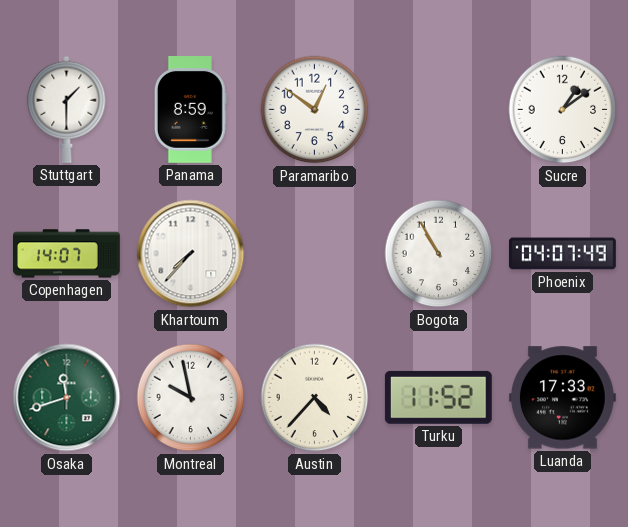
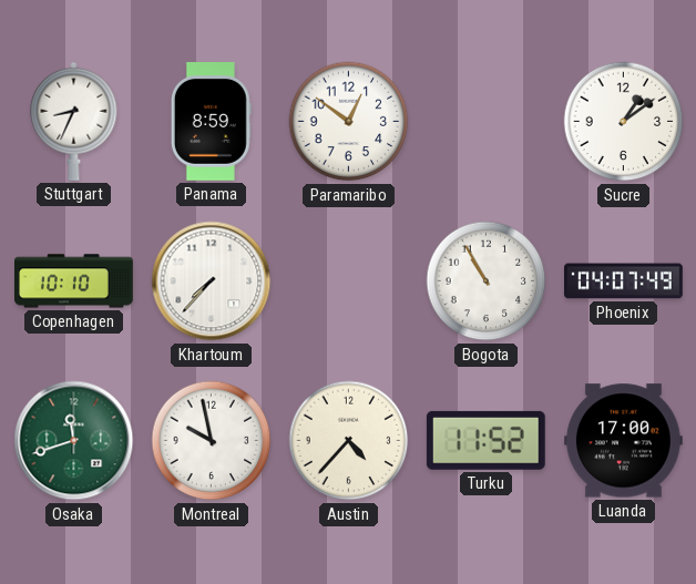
Stuttgart: 1:30 -> 8:34
Copenhagen: 14:07 -> 10:10
Luanda: 17:33 -> 17:00
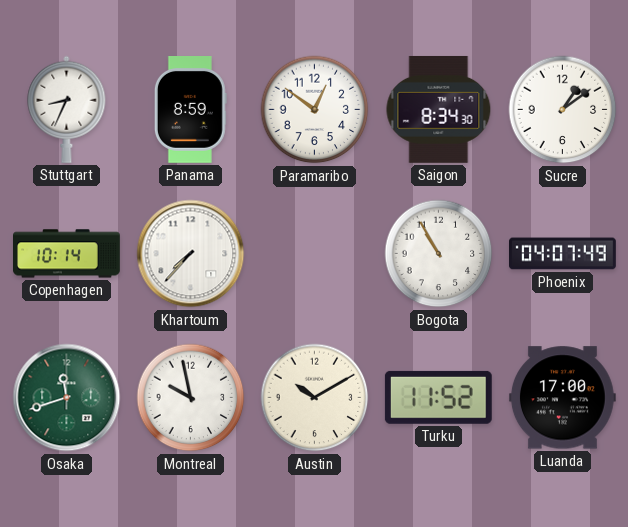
Saigon: none -> 8:34
Copenhagen: 10:10 -> 10:14
Austin: 4:37 -> 10:10
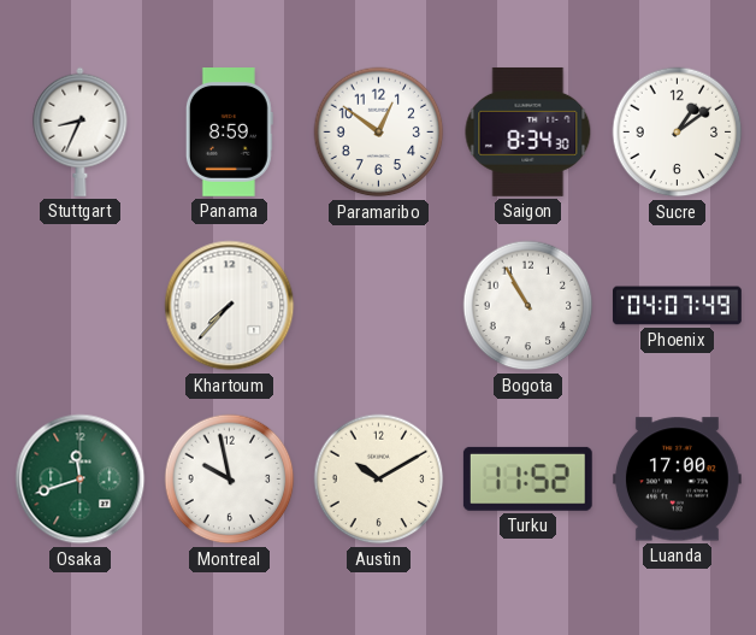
Copenhagen: 10:14 -> none
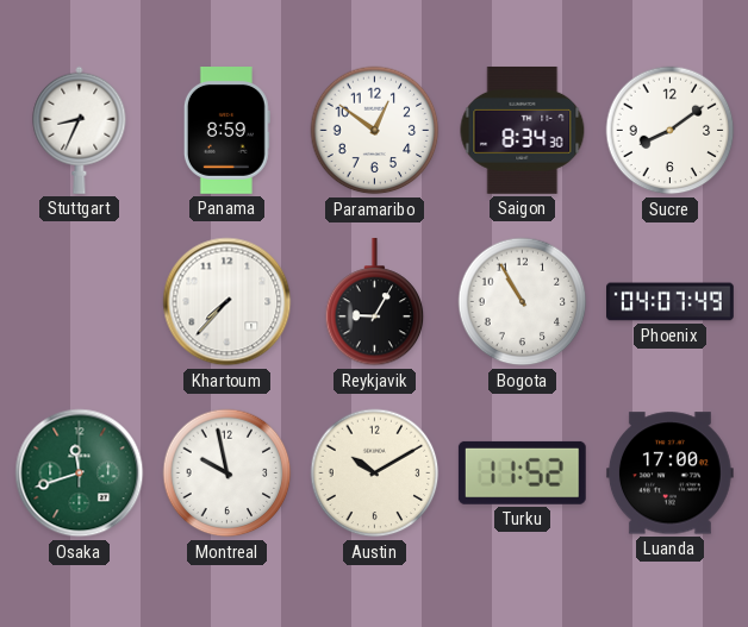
Sucre: 1:09 -> 8:09
Reykjavik: none -> 9:05
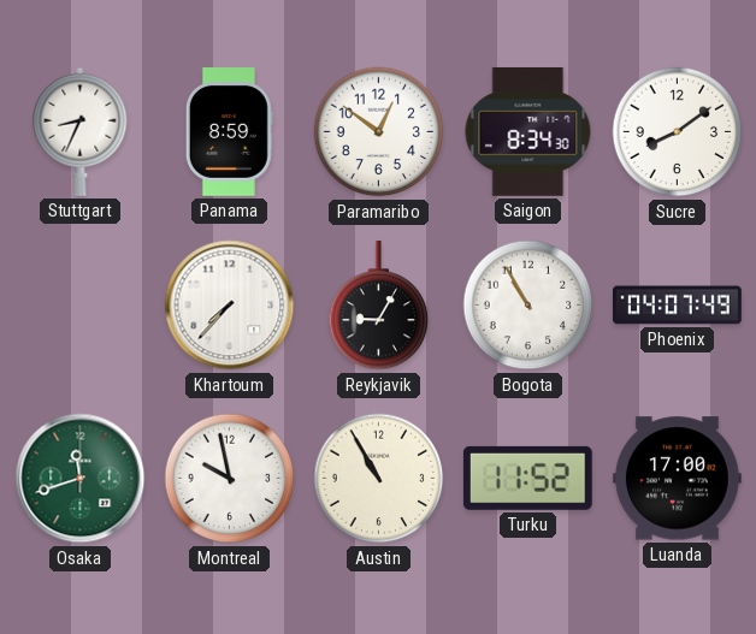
Austin: 10:10 -> 10:55
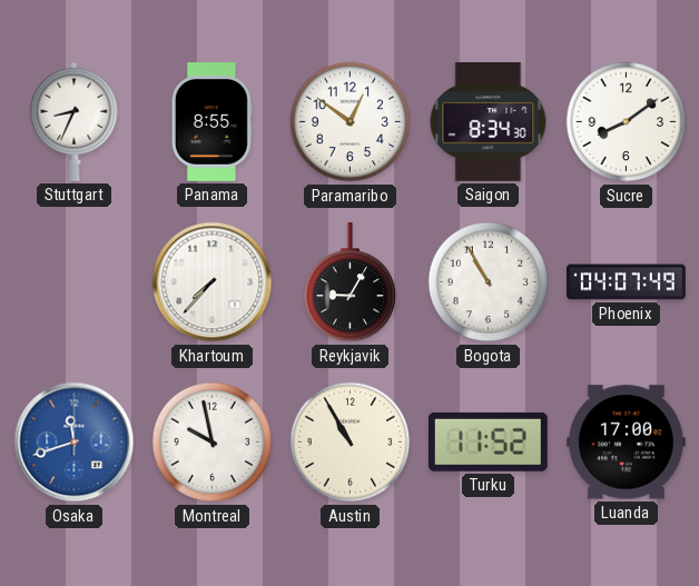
Panama: 8:59 -> 8:55
Osaka dial: green -> blue
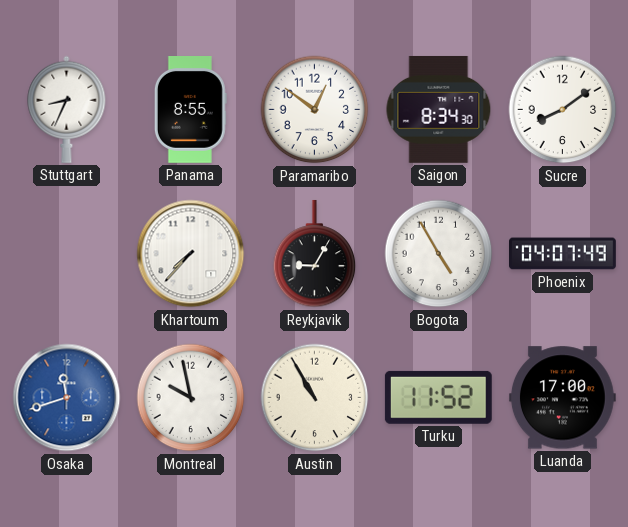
Bogota: 10:55 -> 4:55
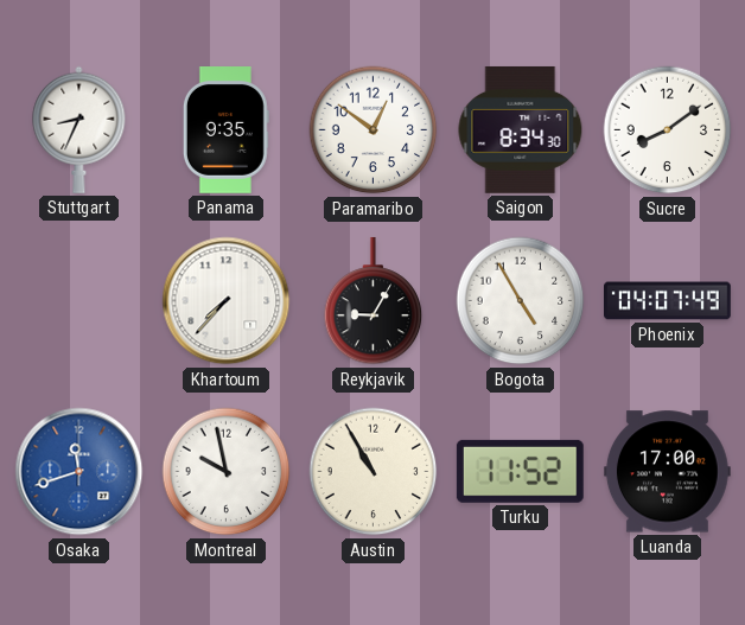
Panama: 8:55 -> 9:35
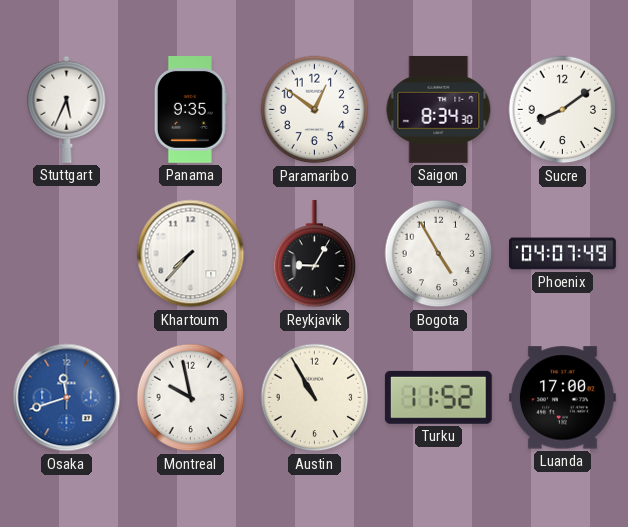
Stuttgart: 8:34 -> 5:34
